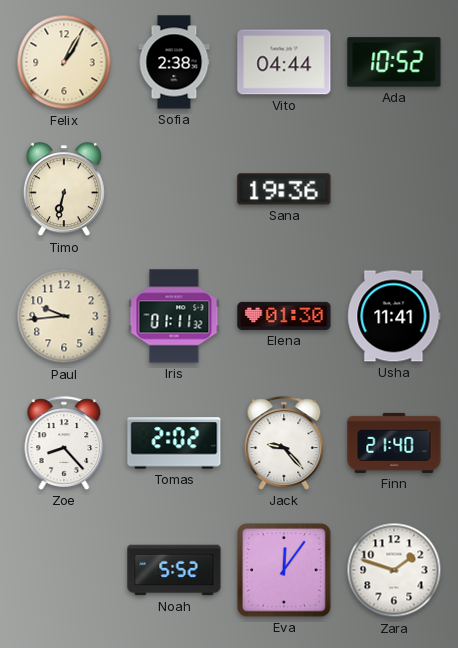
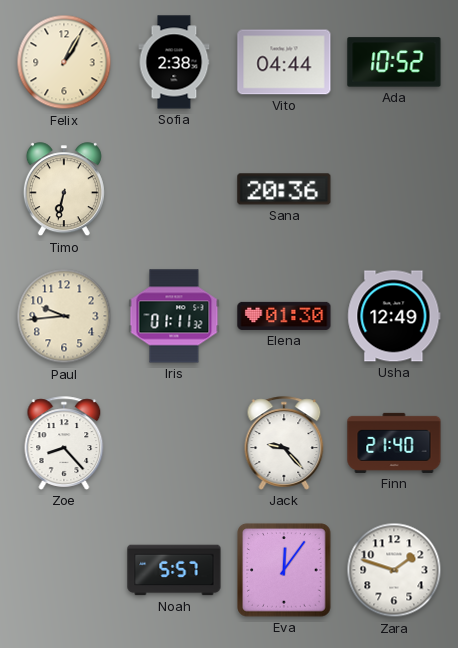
Sana: 19:36 -> 20:36
Usha: 11:41 -> 12:49
Tomas: 2:02 -> none
Noah: 5:52 -> 5:57
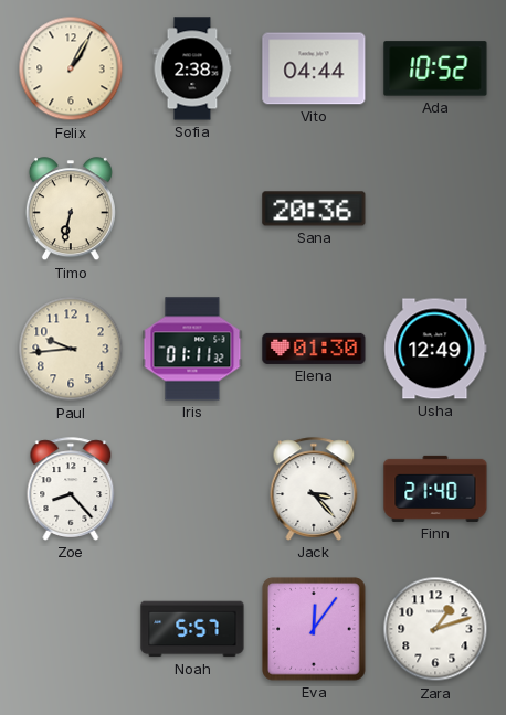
Jack: 9:23 -> 3:23
Zara: 1:48 -> 1:12
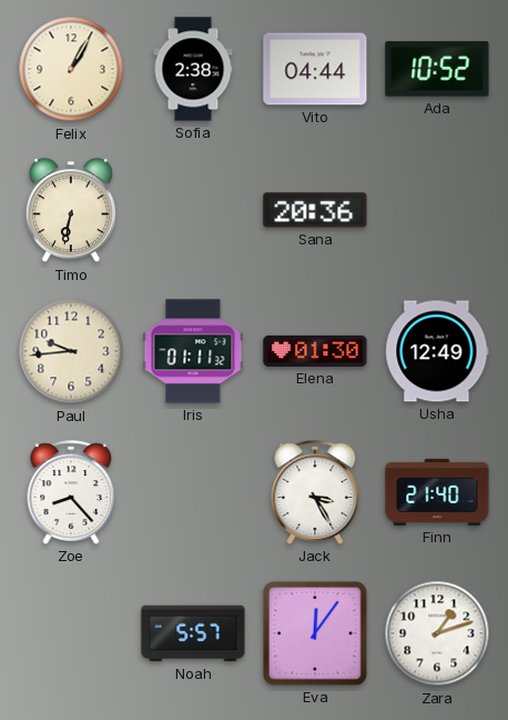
Jack: 3:23 -> 3:25
